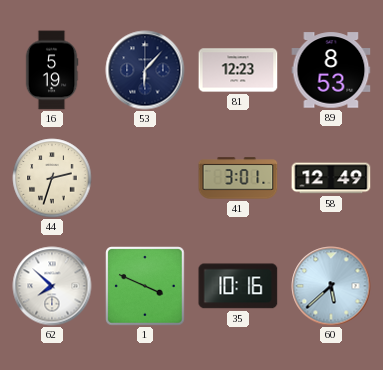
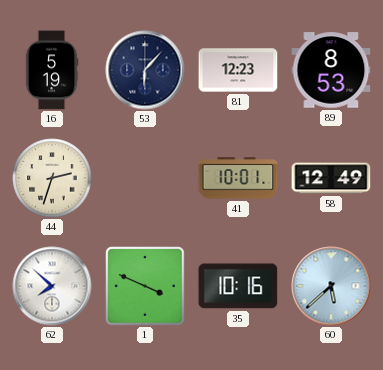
41: 3:01 -> 10:01
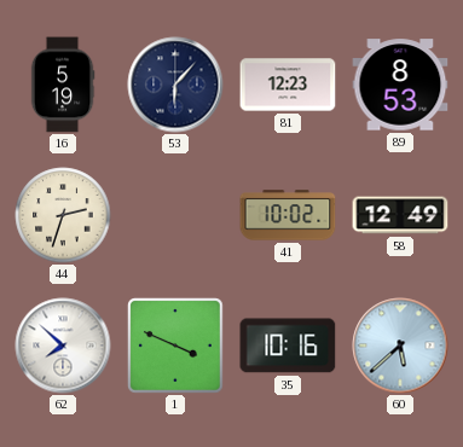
41: 10:01 -> 10:02
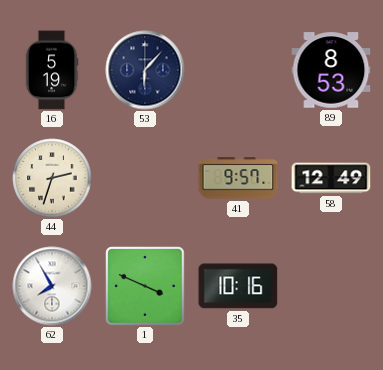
81: 12:23 -> none
41: 10:02 -> 9:57
62: 7:52 -> 7:55
60: 5:38 -> none
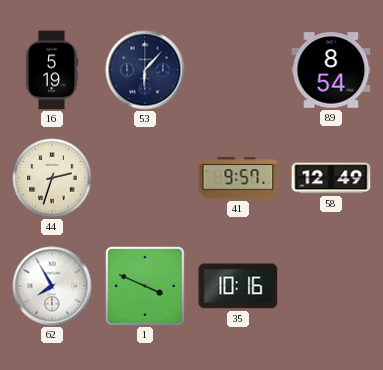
89: 8:53 -> 8:54
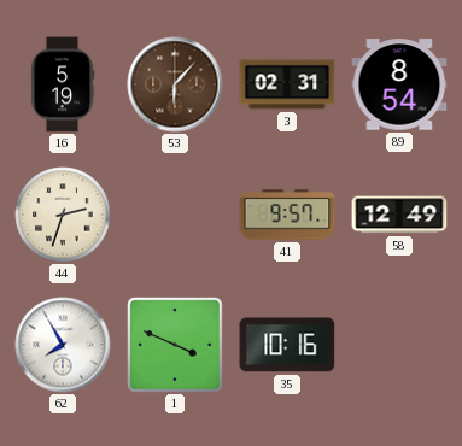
53 dial: navy -> brown
3: none -> 02:31
